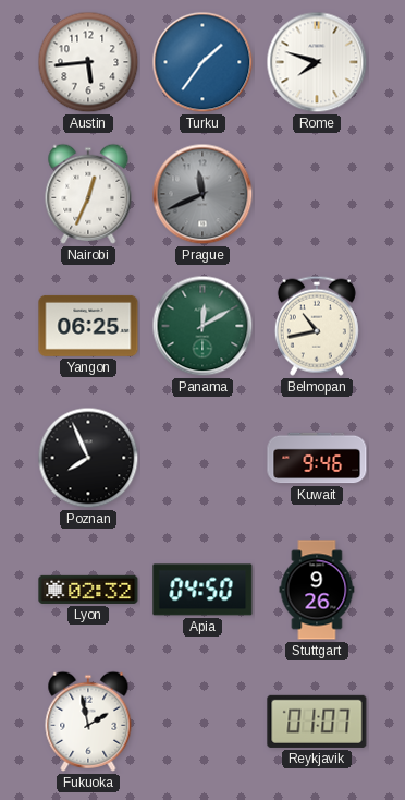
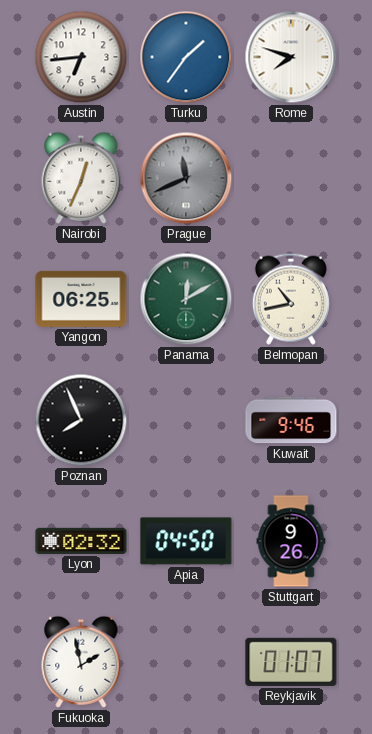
Austin: 5:44 -> 6:44
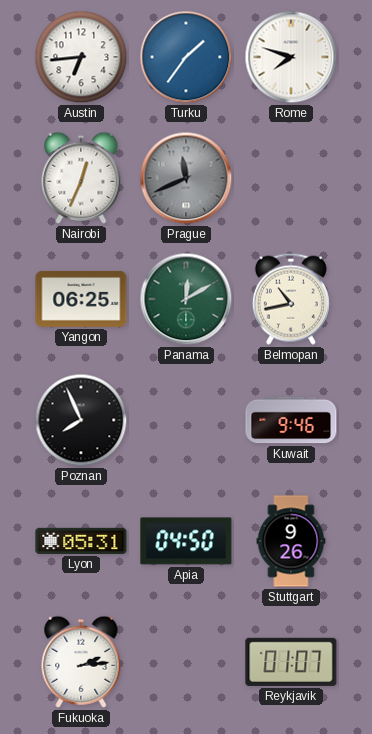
Lyon: 02:32 -> 05:31
Fukuoka: 1:58 -> 2:14
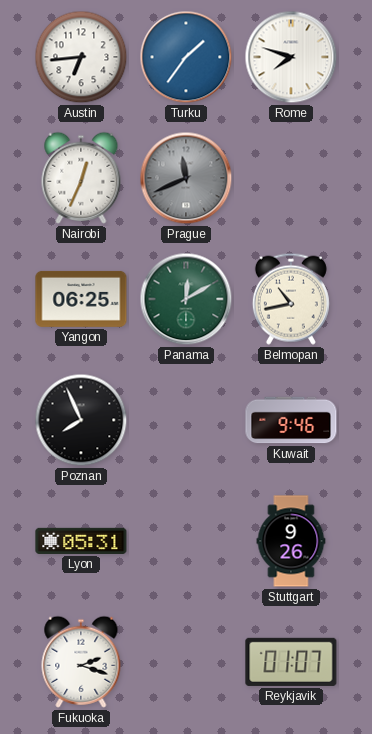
Apia: 04:50 -> none
Fukuoka: 2:14 -> 2:18
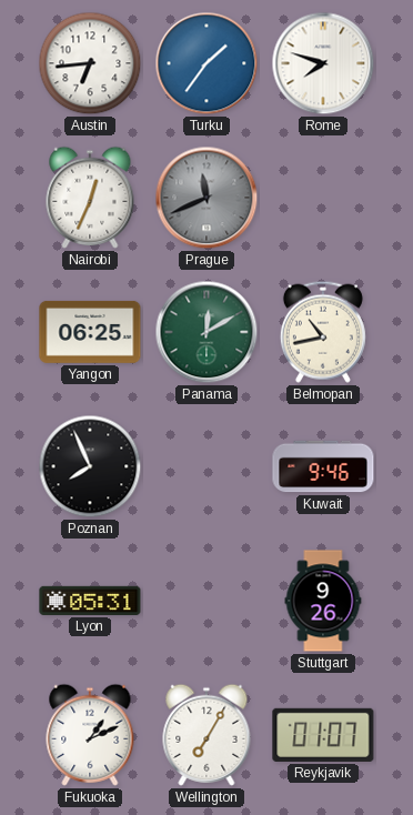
Fukuoka: 2:18 -> 1:11
Wellington: none -> 7:05
